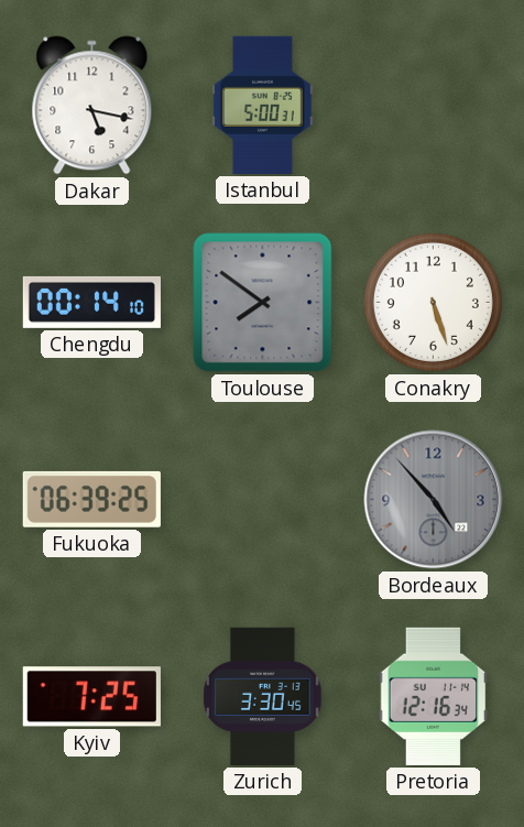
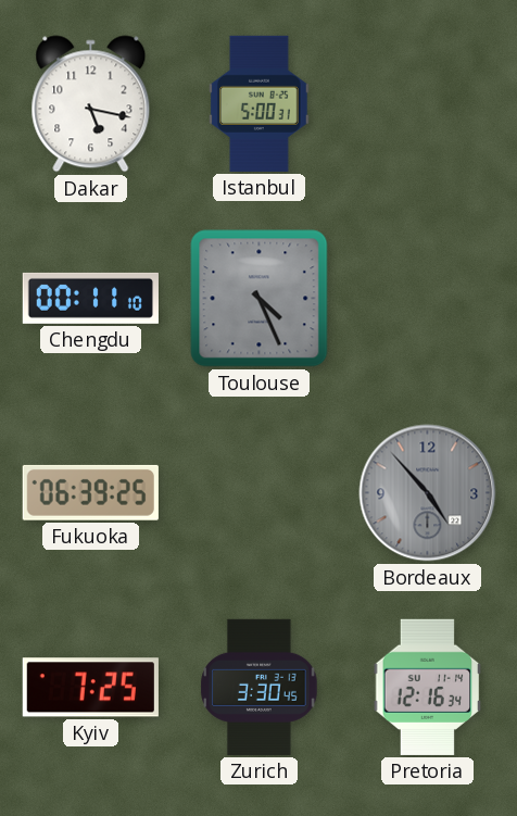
Chengdu: 00:14 -> 00:11
Toulouse: 7:51 -> 4:26
Conakry: 5:27 -> none
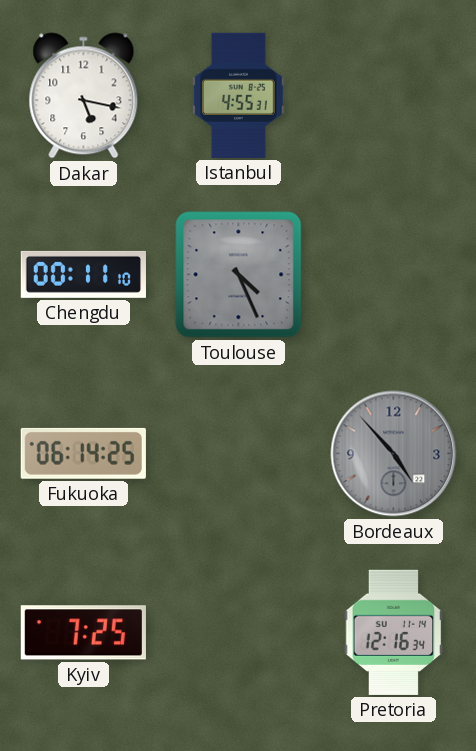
Istanbul: 5:00 -> 4:55
Fukuoka: 06:39 -> 06:14
Zurich: 3:30 -> none
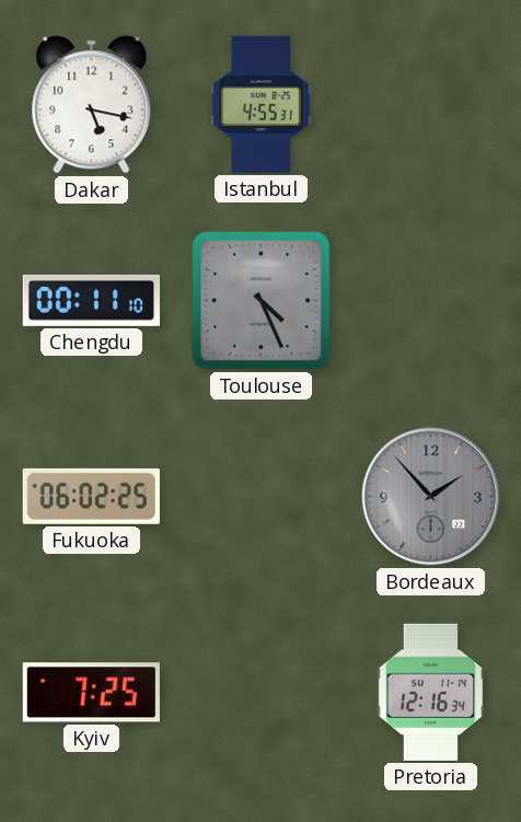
Fukuoka: 06:14 -> 06:02
Bordeaux: 4:53 -> 1:53
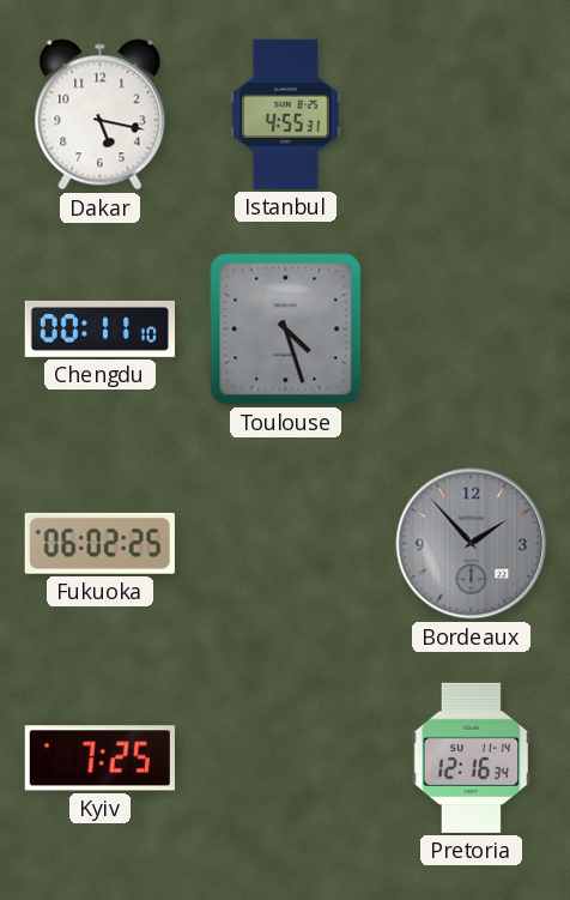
Toulouse: 4:26 -> 4:27
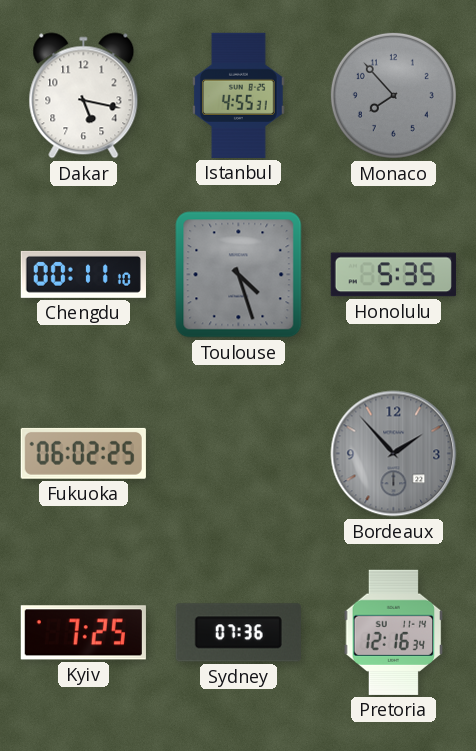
Monaco: none -> 7:53
Honolulu: none -> 5:35
Sydney: none -> 07:36
